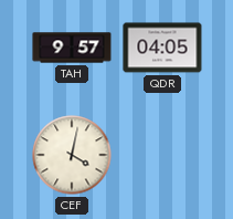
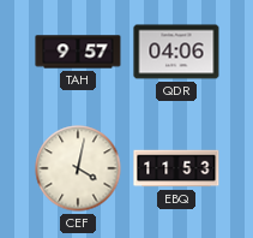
QDR: 04:05 -> 04:06
EBQ: none -> 11:53
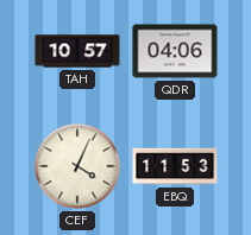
TAH: 9:57 -> 10:57
CEF: 4:02 -> 4:04
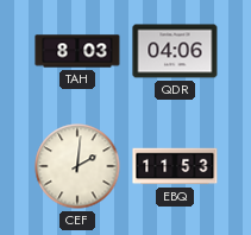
TAH: 10:57 -> 8:03
CEF: 4:04 -> 2:01
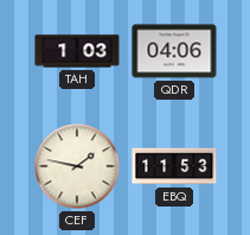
TAH: 8:03 -> 1:03
CEF: 2:01 -> 1:47
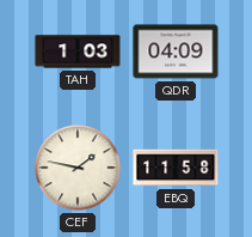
QDR: 04:06 -> 04:09
EBQ: 11:53 -> 11:58
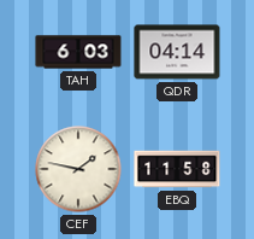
TAH: 1:03 -> 6:03
QDR: 04:09 -> 04:14
